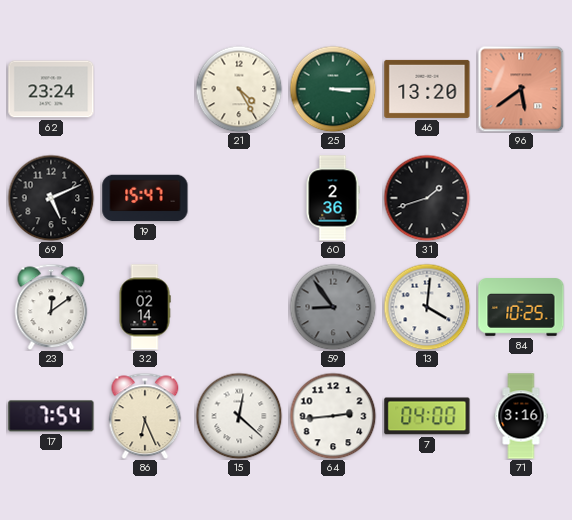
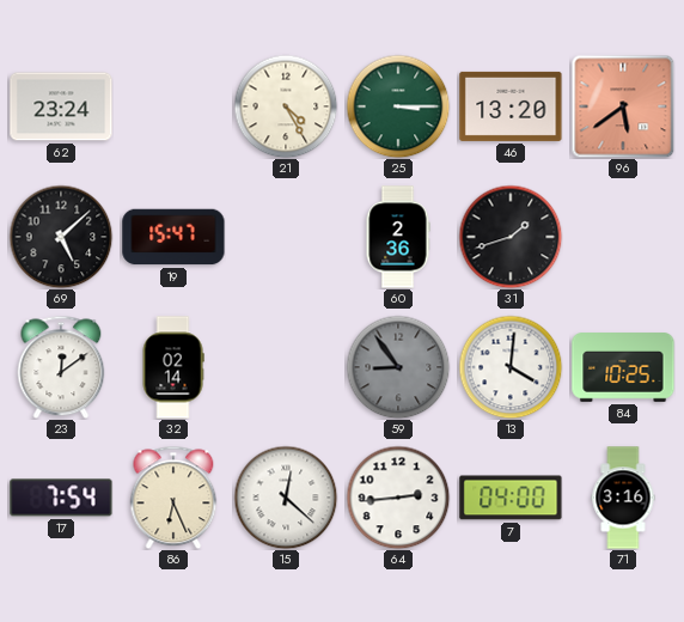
69: 5:11 -> 5:08
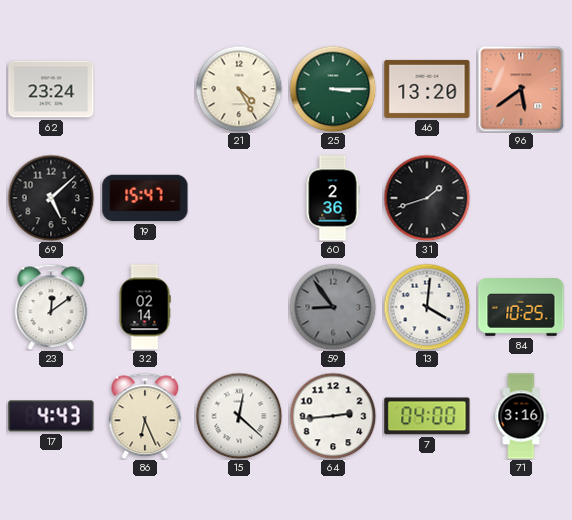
17: 7:54 -> 4:43
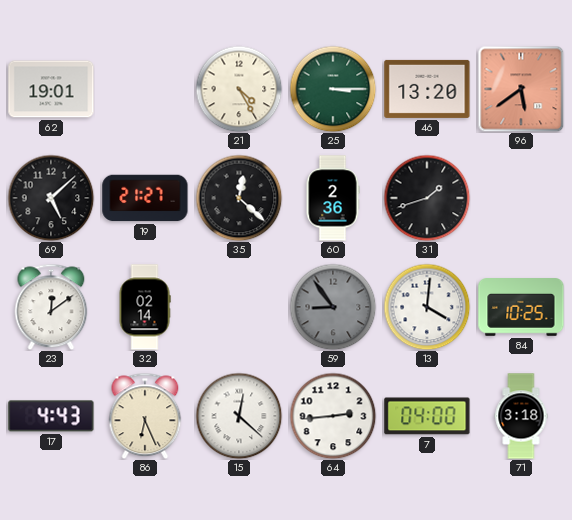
62: 23:24 -> 19:01
19: 15:47 -> 21:27
35: none -> 12:22
71: 3:16 -> 3:18
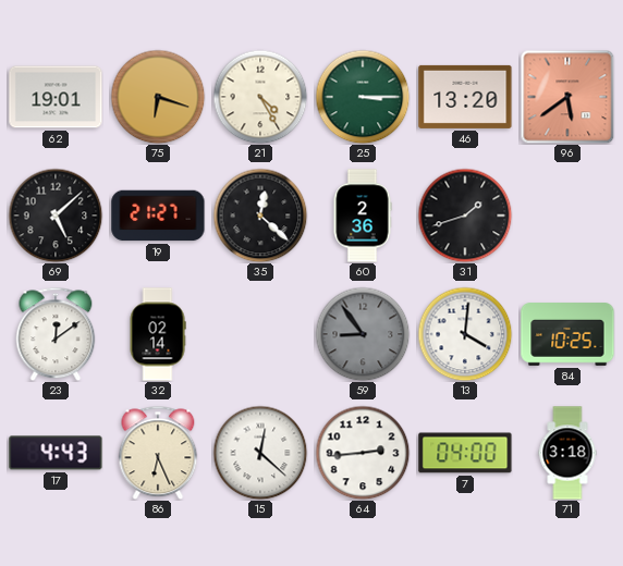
75: none -> 6:18
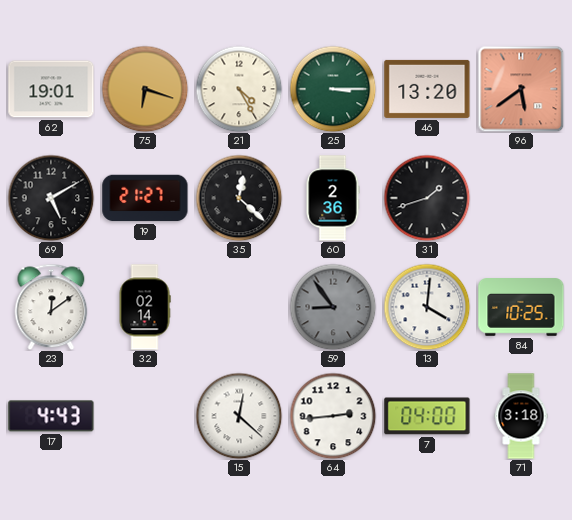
69: 5:08 -> 5:10
86: 6:26 -> none
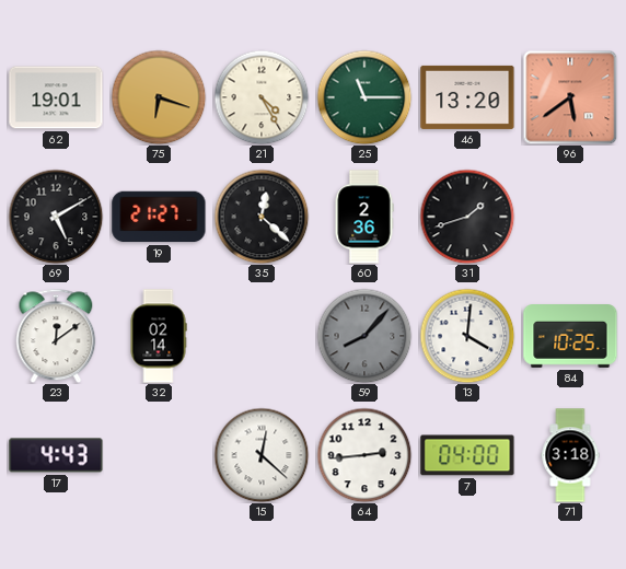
25: 3:15 -> 11:15
59: 8:54 -> 8:07
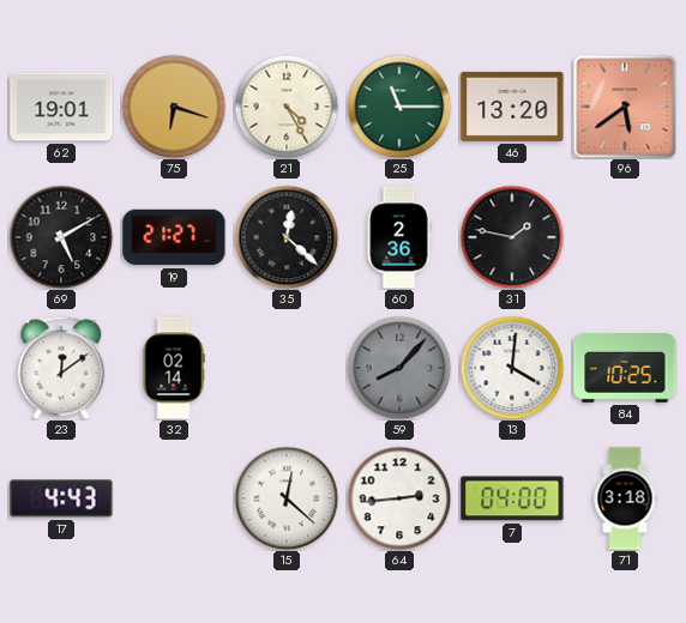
31: 1:42 -> 1:47
